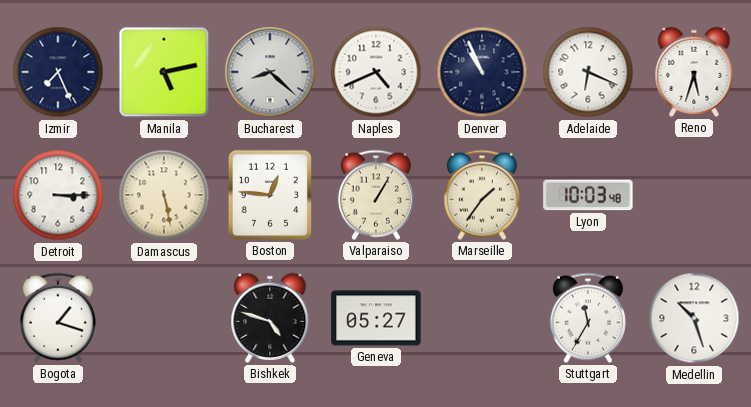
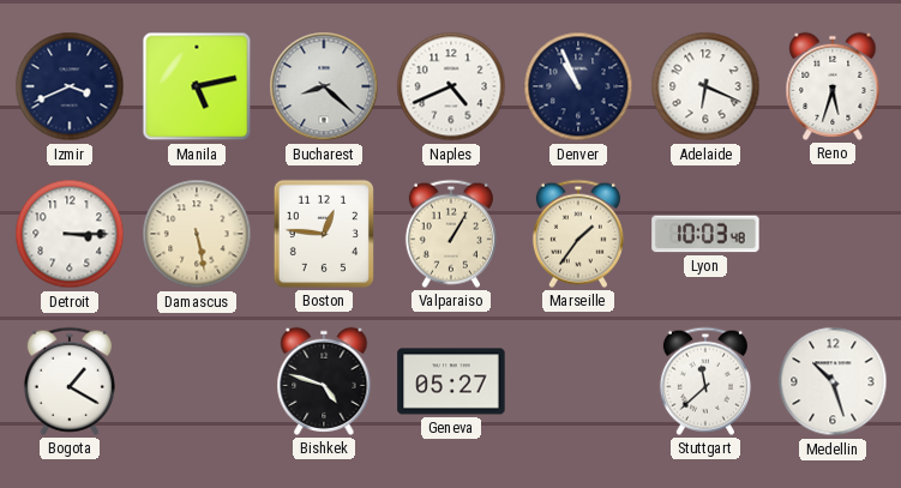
Izmir: 7:26 -> 3:41
Bogota: 1:18 -> 1:20
Stuttgart: 11:35 -> 11:38
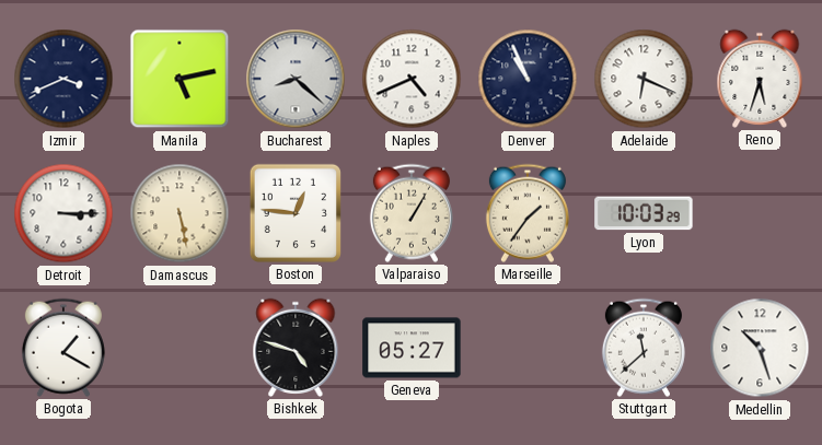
Lyon: 10:03:48 -> 10:03:29
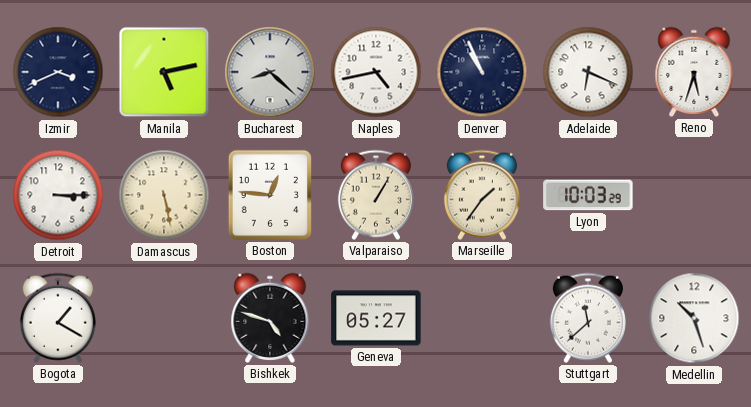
Naples: 4:41 -> 4:43
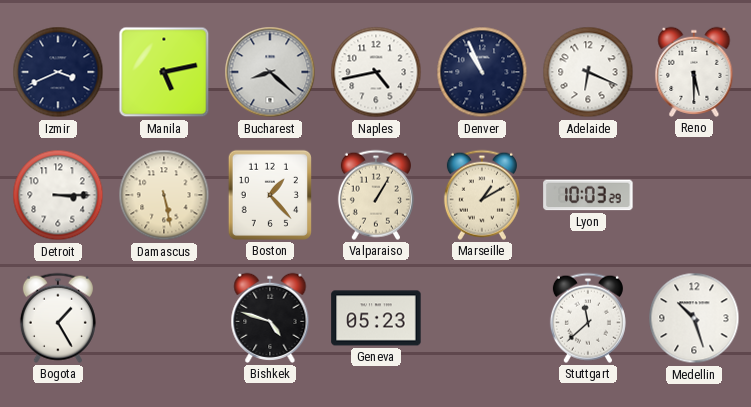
Reno: 5:33 -> 5:30
Boston: 12:46 -> 1:23
Marseille: 1:36 -> 1:10
Bogota: 1:20 -> 1:25
Geneva: 05:27 -> 05:23
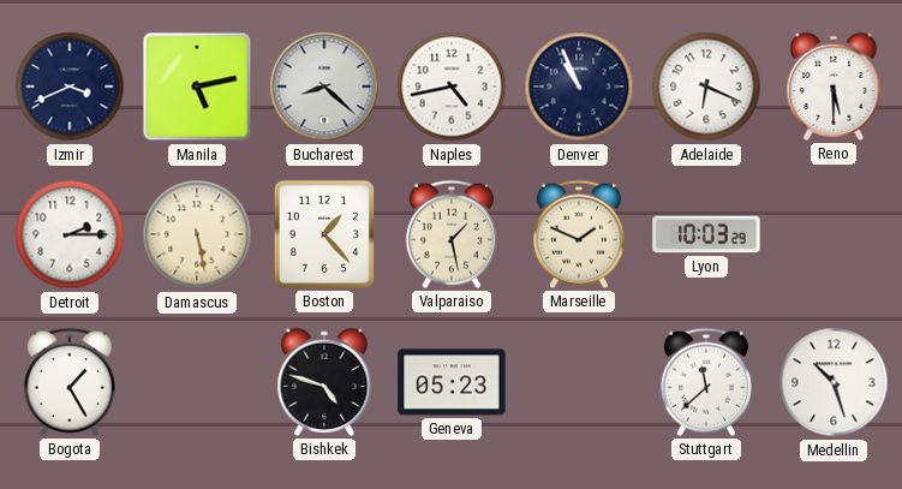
Detroit: 3:15 -> 2:15
Valparaiso: 1:05 -> 1:28
Marseille: 1:10 -> 1:49
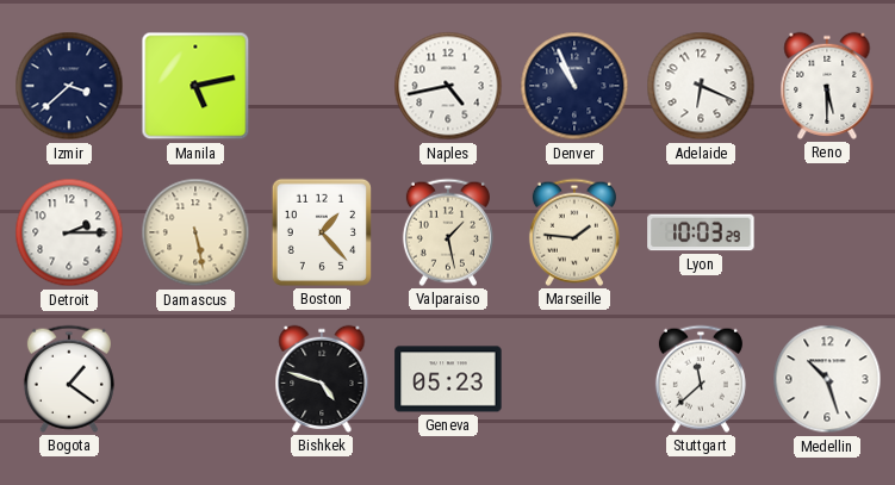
Izmir: 3:41 -> 3:38
Bucharest: 8:22 -> none
Marseille: 1:49 -> 1:46
Bogota: 1:25 -> 1:21
